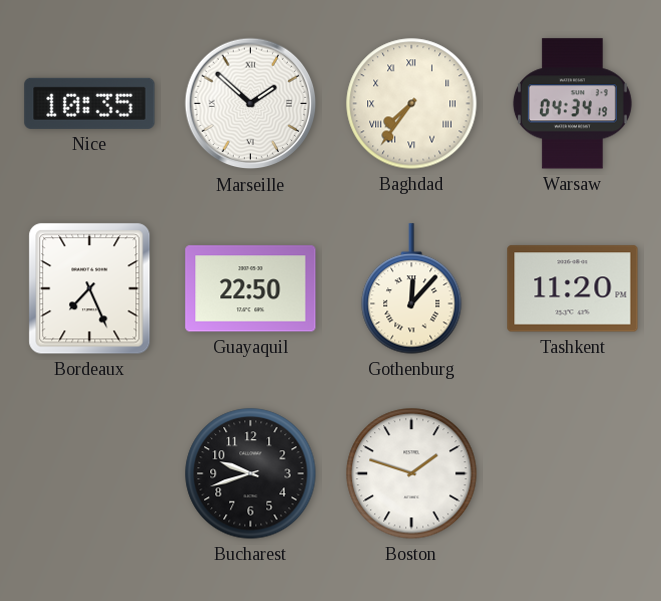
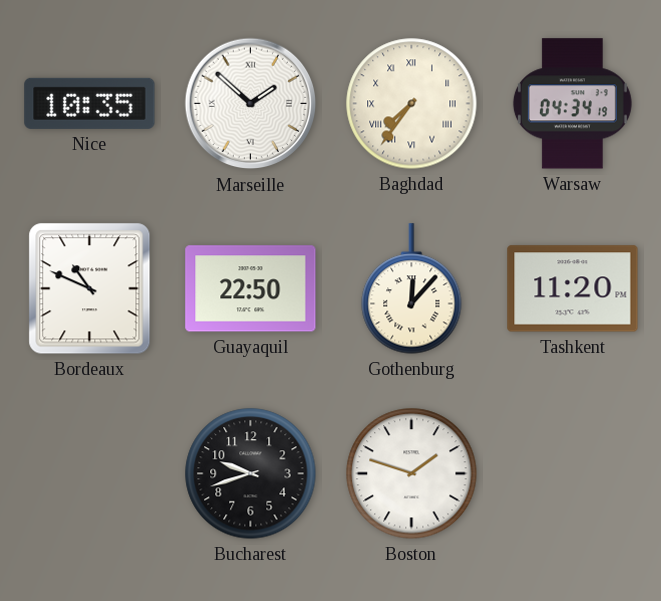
Bordeaux: 7:26 -> 10:49
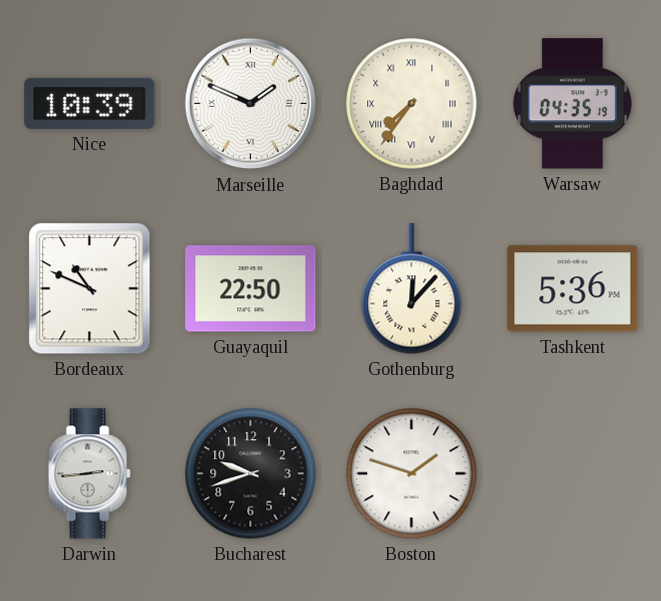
Nice: 10:35 -> 10:39
Marseille: 1:52 -> 1:49
Warsaw: 04:34 -> 04:35
Tashkent: 11:20 -> 5:36
Darwin: none -> 2:44
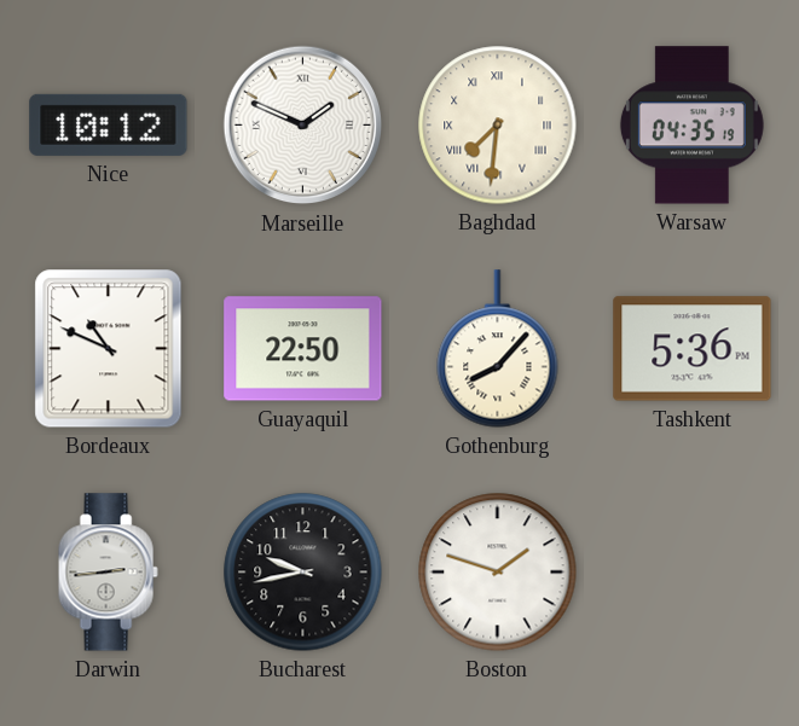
Nice: 10:39 -> 10:12
Baghdad: 7:36 -> 7:31
Gothenburg: 12:07 -> 8:07
Bucharest: 9:42 -> 9:43
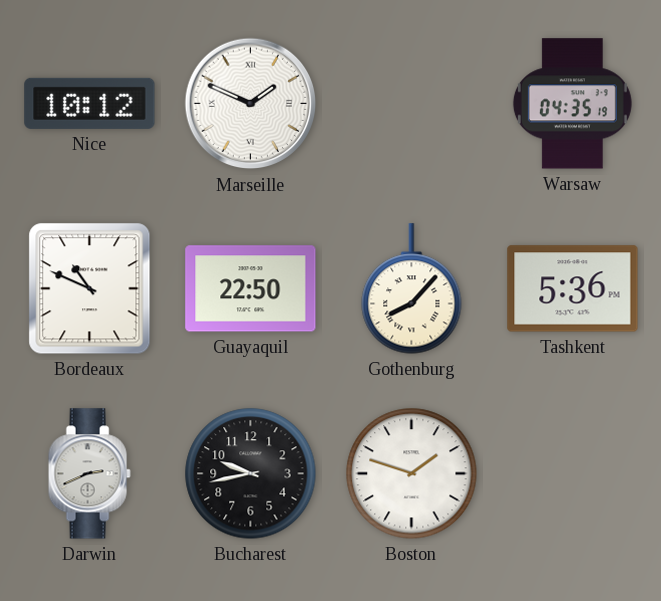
Baghdad: 7:31 -> none
Darwin: 2:44 -> 2:41
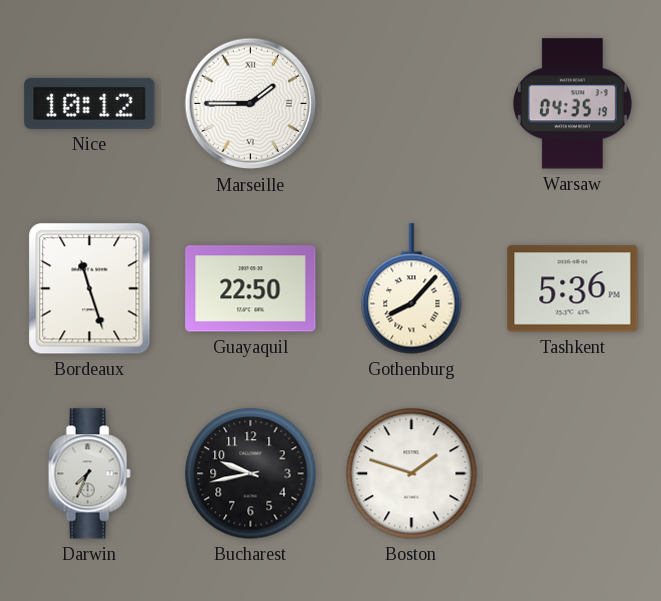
Marseille: 1:49 -> 1:45
Bordeaux: 10:49 -> 11:27
Darwin: 2:41 -> 7:34
